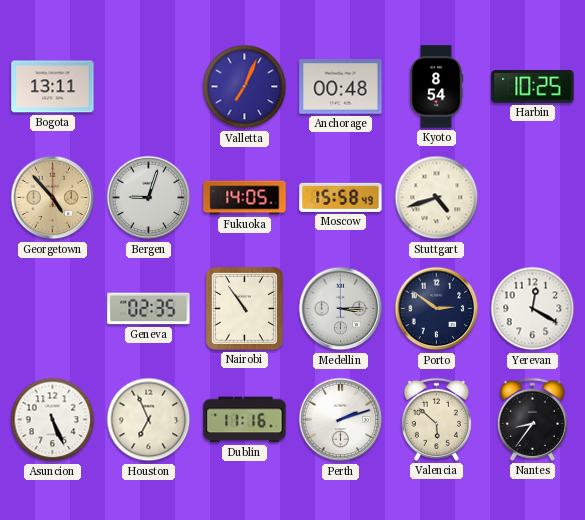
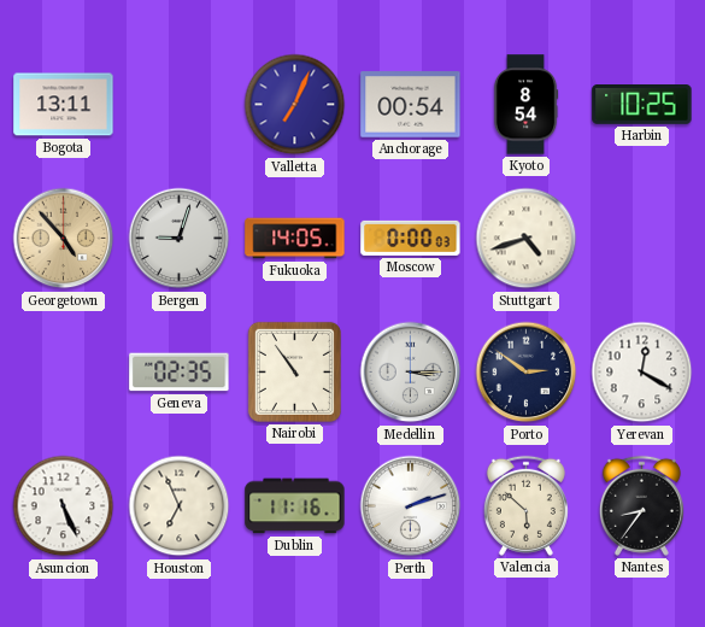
Anchorage: 00:48 -> 00:54
Moscow: 15:58 -> 0:00
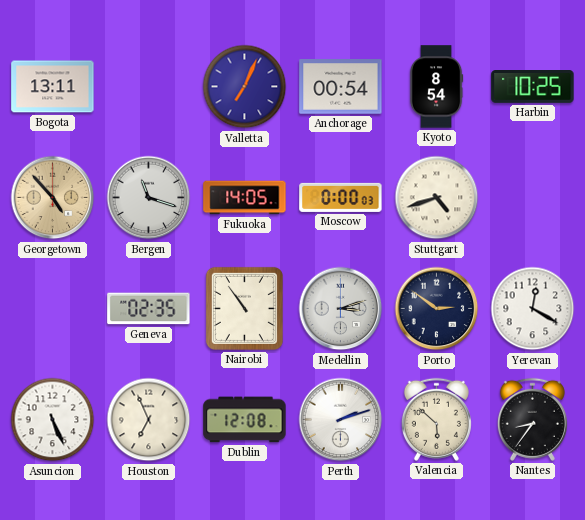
Bergen: 9:03 -> 11:18
Medellin: 3:15 -> 3:12
Dublin: 11:16 -> 12:08
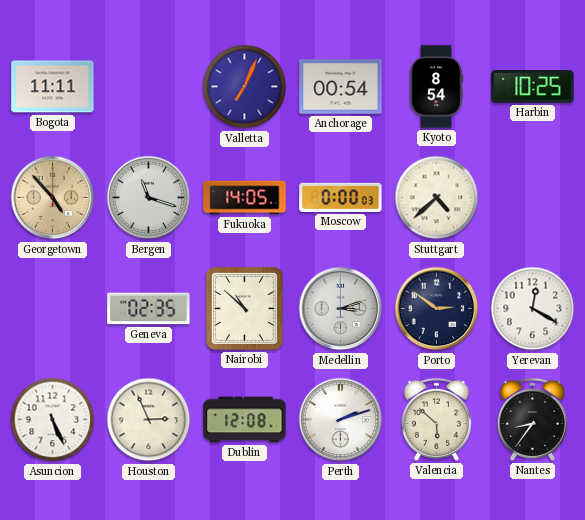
Bogota: 13:11 -> 11:11
Stuttgart: 4:42 -> 4:38
Nairobi: 10:54 -> 10:52
Houston: 6:56 -> 2:56
